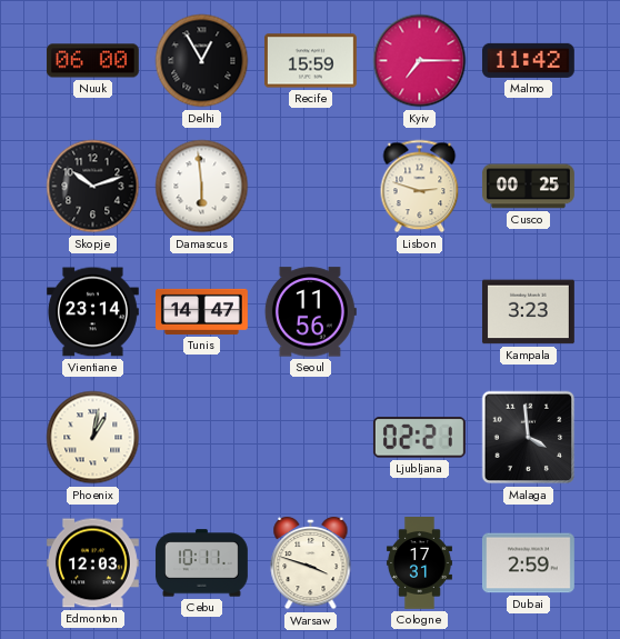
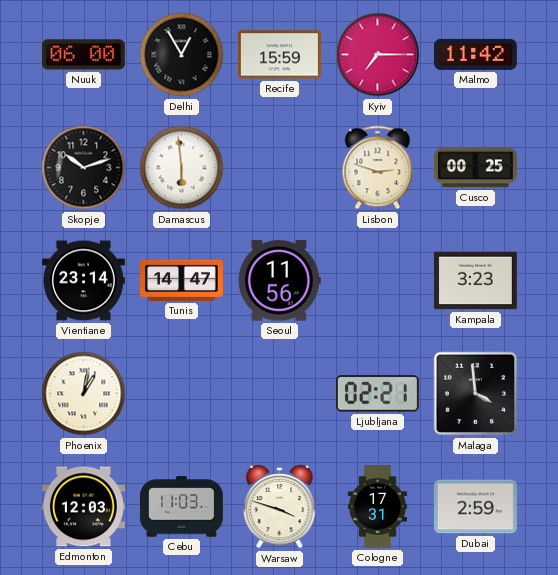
Cebu: 10:11 -> 11:03
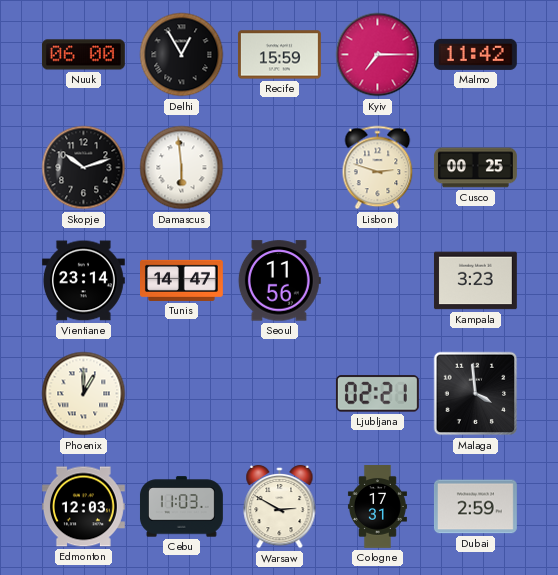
Phoenix: 1:02 -> 1:00
Warsaw: 3:48 -> 2:50
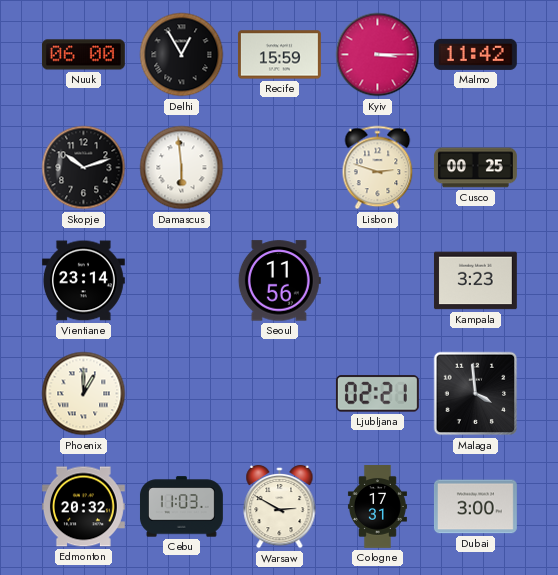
Kyiv: 7:15 -> 3:15
Tunis: 14:47 -> none
Edmonton: 12:03 -> 20:32
Dubai: 2:59 -> 3:00
